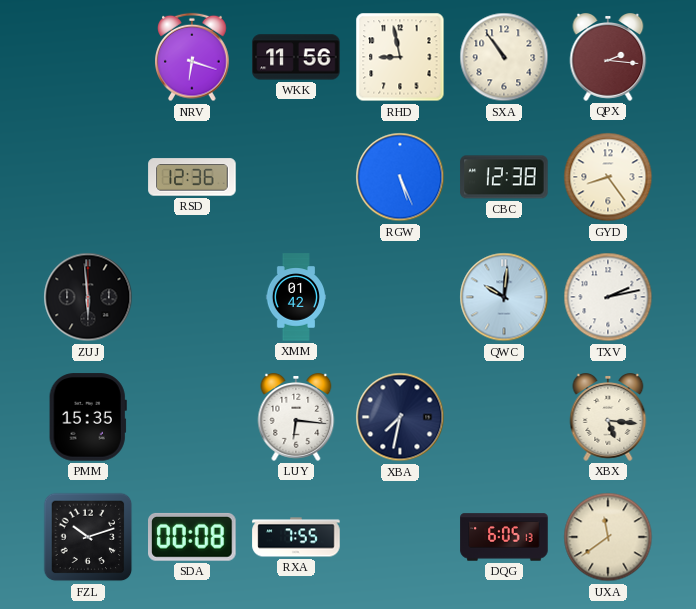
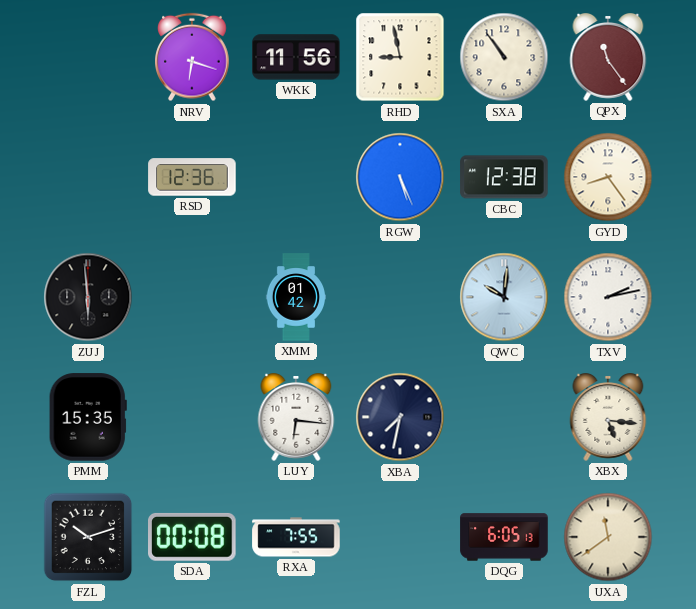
QPX: 2:16 -> 11:24
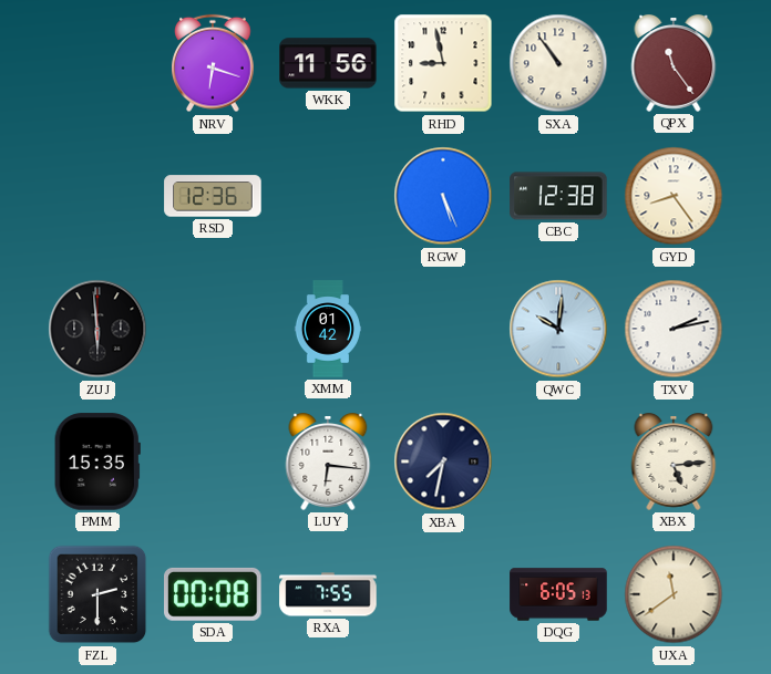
XBX: 5:16 -> 5:14
FZL: 10:12 -> 2:30
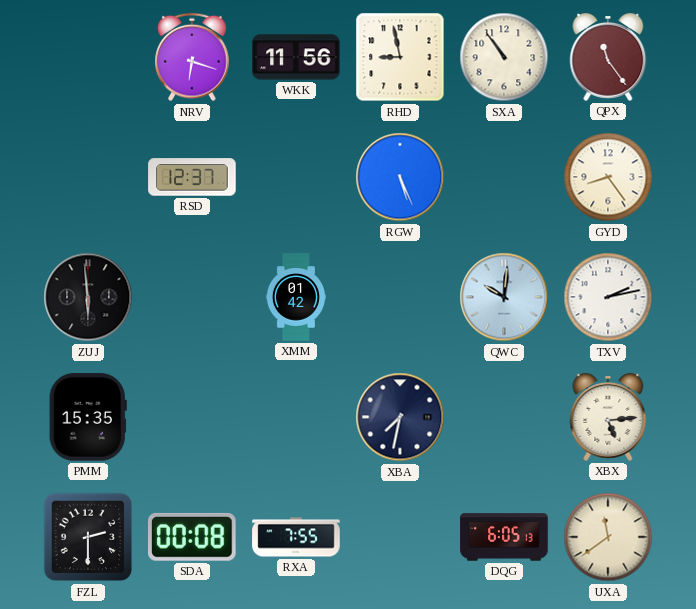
RSD: 12:36 -> 12:37
CBC: 12:38 -> none
LUY: 6:16 -> none
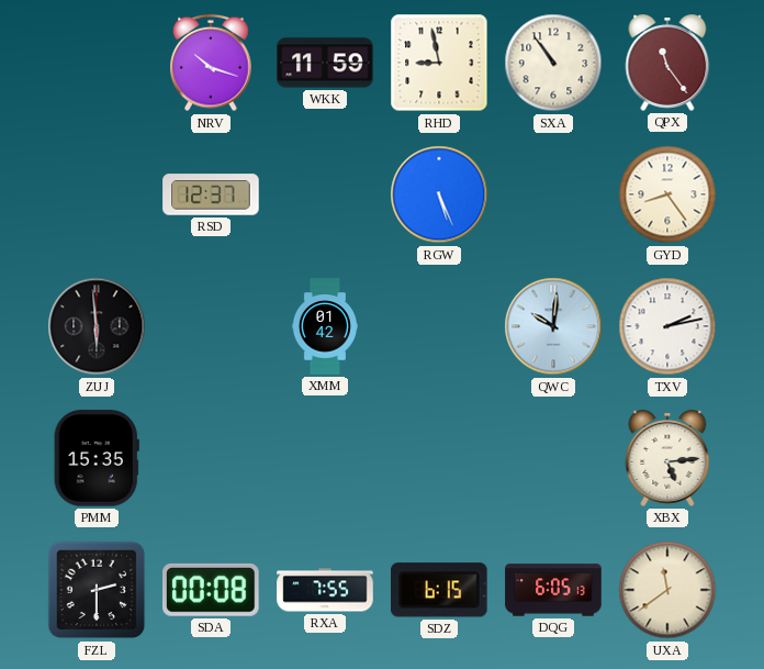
NRV: 6:18 -> 10:18
WKK: 11:56 -> 11:59
XBA: 7:32 -> none
SDZ: none -> 6:15
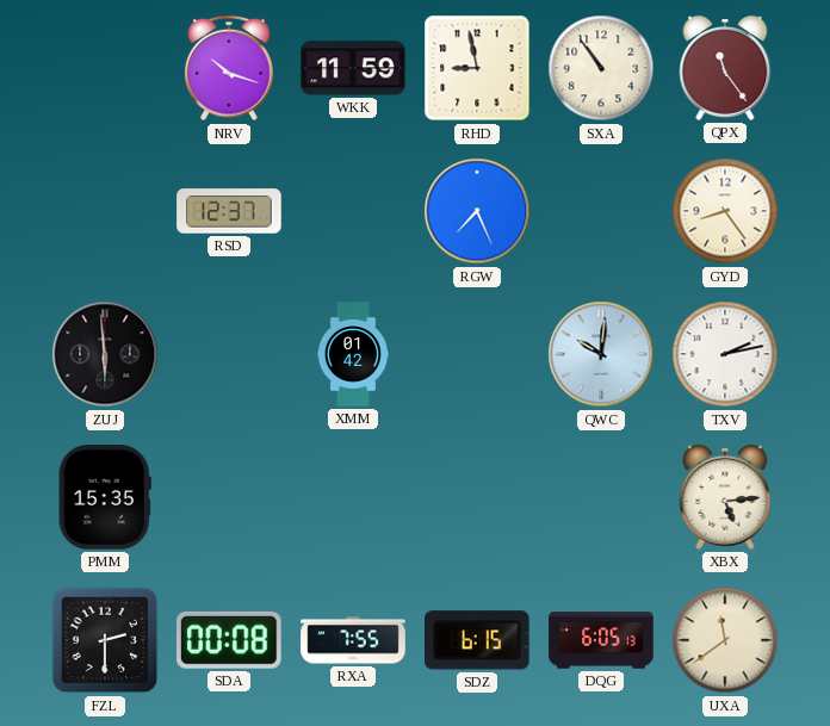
RGW: 5:26 -> 7:26
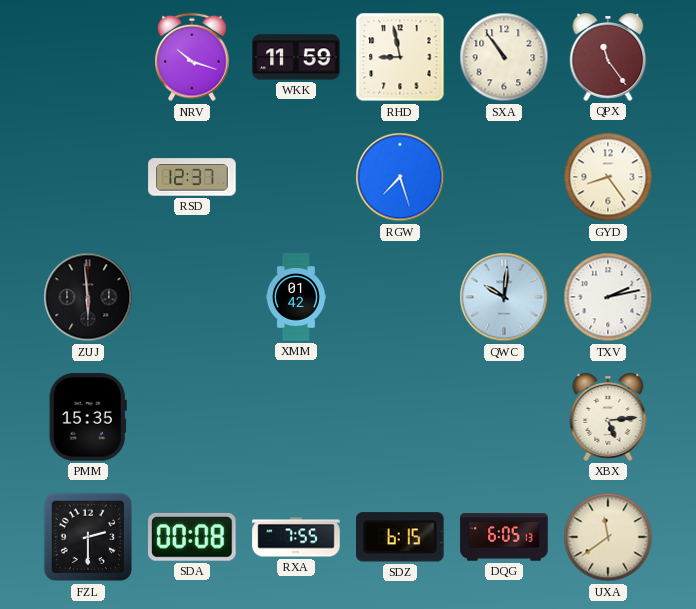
RGW: 7:26 -> 7:27
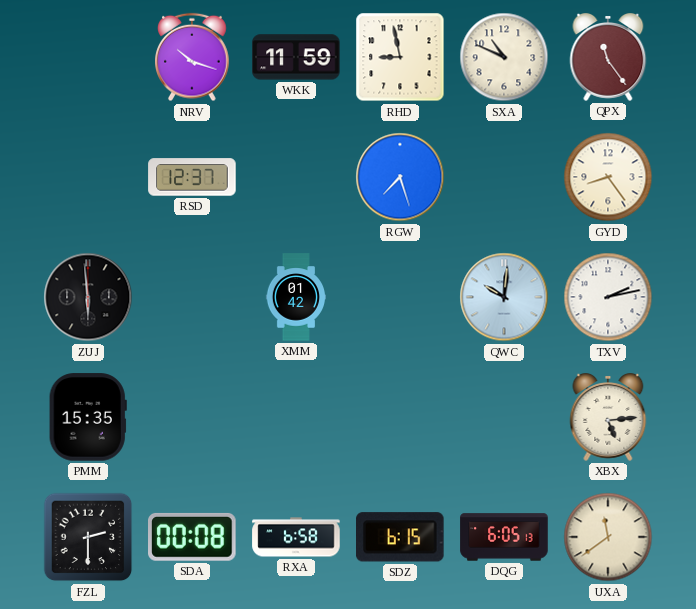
SXA: 10:54 -> 10:49
RXA: 7:55 -> 6:58
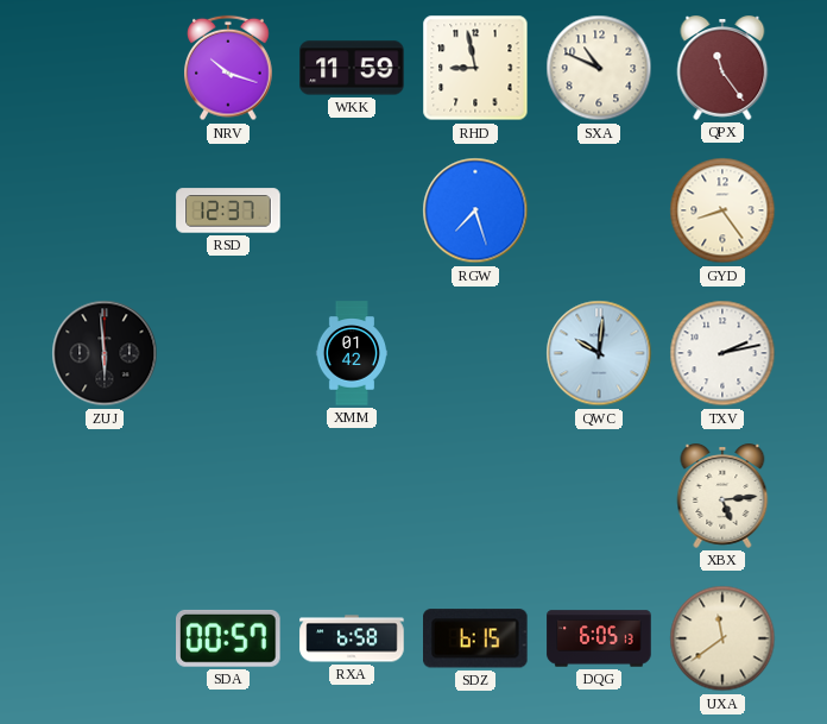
PMM: 15:35 -> none
FZL: 2:30 -> none
SDA: 00:08 -> 00:57
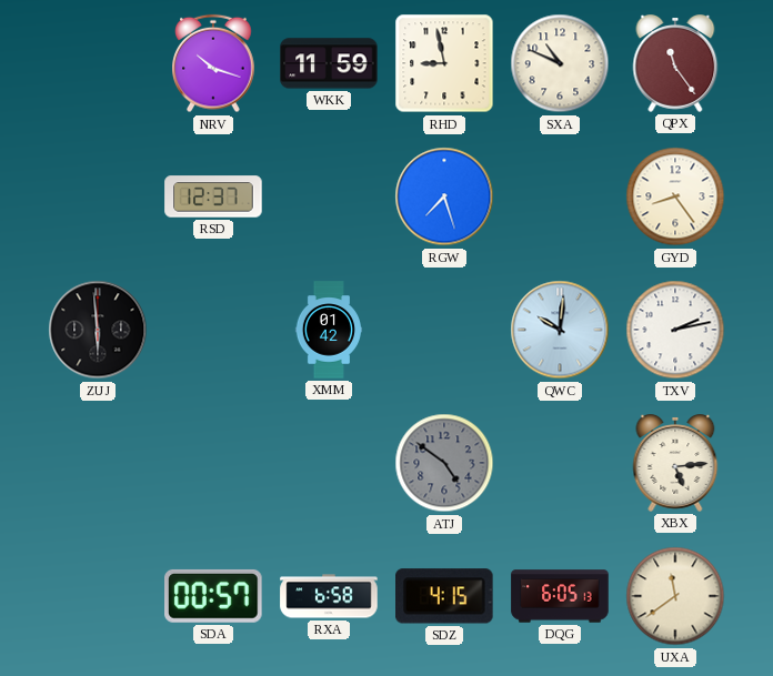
ATJ: none -> 4:51
SDZ: 6:15 -> 4:15
